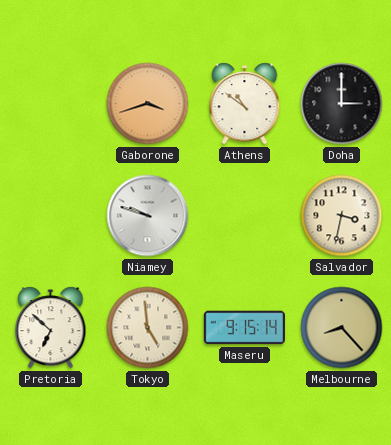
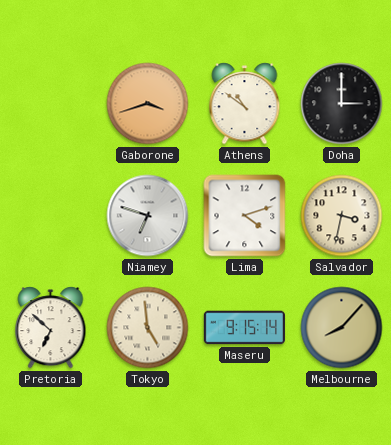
Niamey: 9:48 -> 6:48
Lima: none -> 4:12
Melbourne: 8:23 -> 8:07
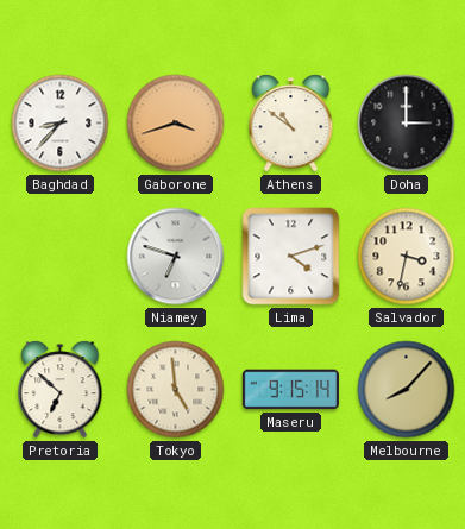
Baghdad: none -> 8:37
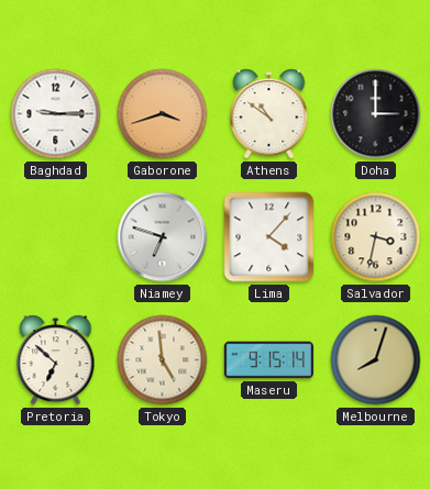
Baghdad: 8:37 -> 9:15
Lima: 4:12 -> 4:07
Melbourne: 8:07 -> 8:03
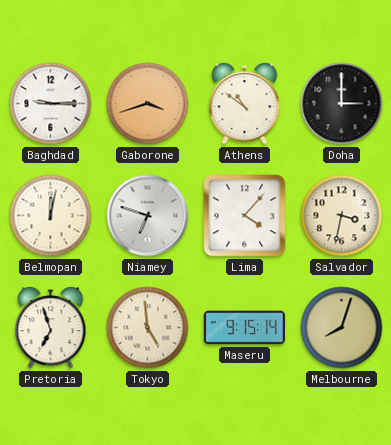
Belmopan: none -> 12:02
Pretoria: 6:52 -> 6:57
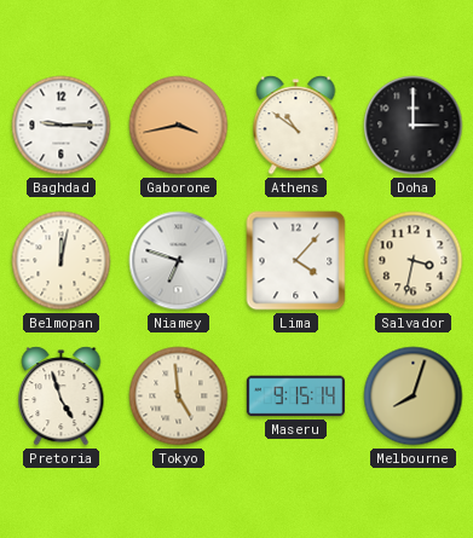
Gaborone: 3:42 -> 3:43
Pretoria: 6:57 -> 4:57
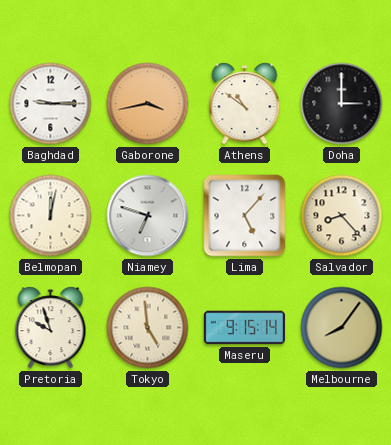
Lima: 4:07 -> 5:07
Salvador: 3:32 -> 8:23
Pretoria: 4:57 -> 9:57
Melbourne: 8:03 -> 8:06
